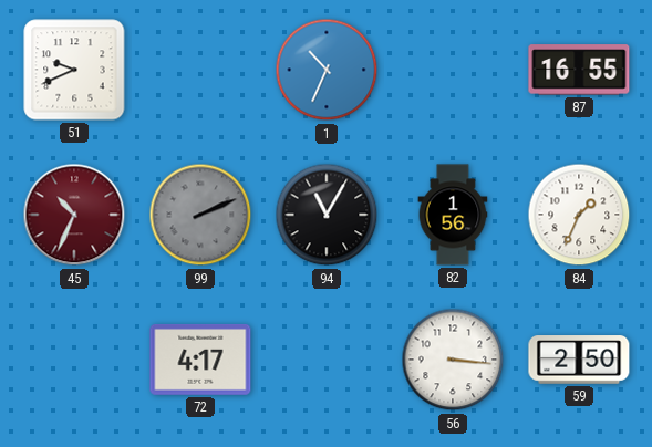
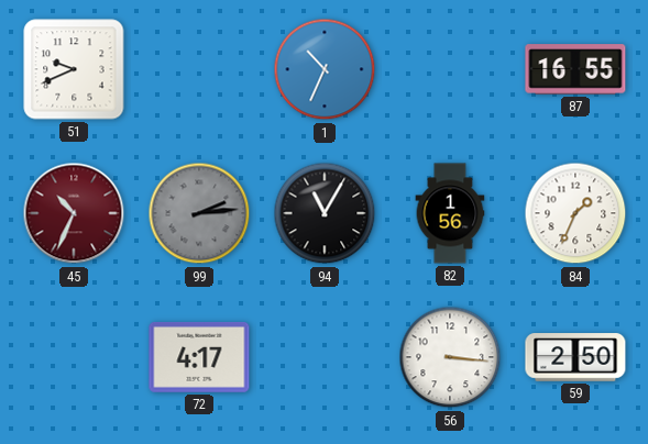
99: 2:11 -> 2:14
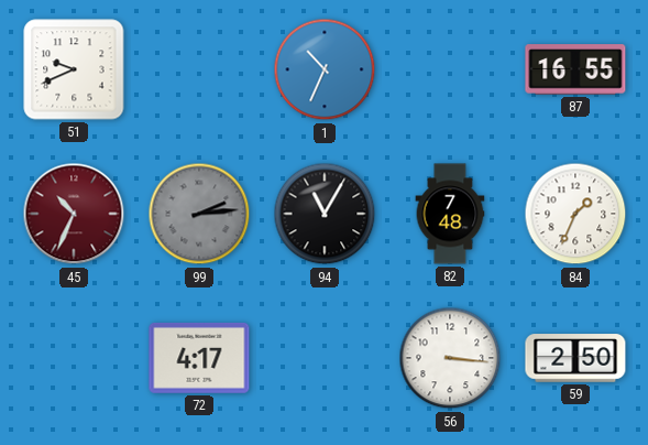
82: 1:56 -> 7:48
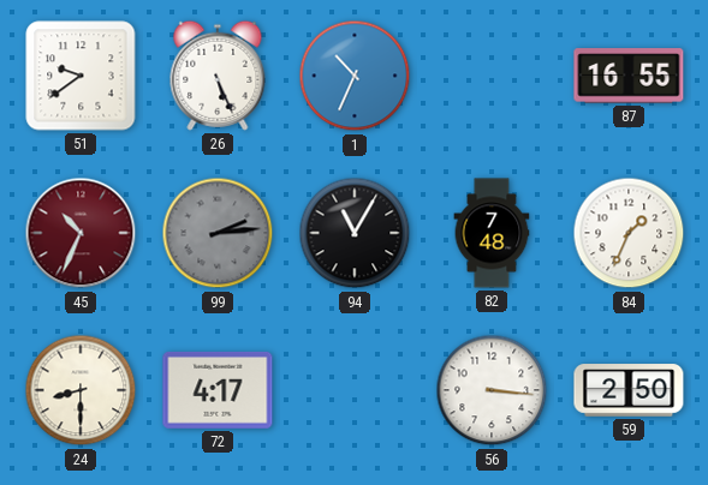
51: 9:41 -> 9:39
26: none -> 5:26
24: none -> 8:30
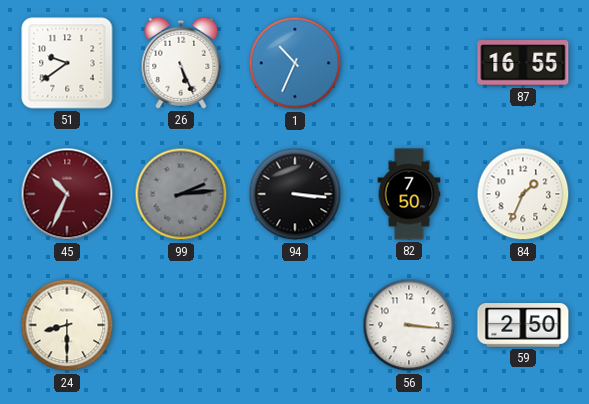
94: 11:05 -> 3:16
82: 7:48 -> 7:50
72: 4:17 -> none
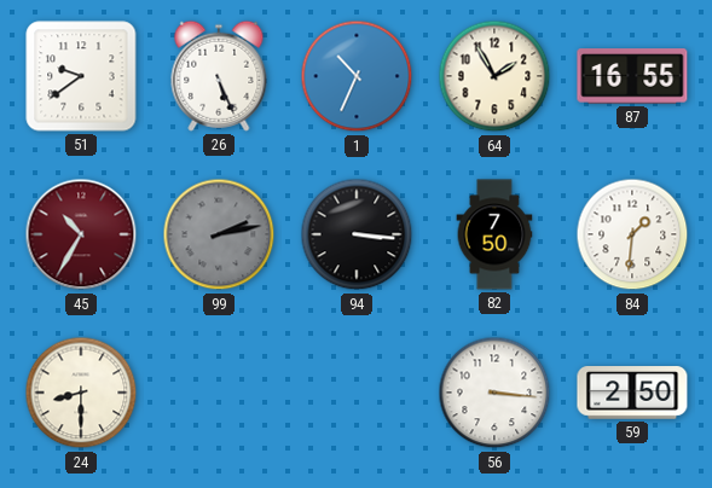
64: none -> 1:55
45: 10:34 -> 10:35
99: 2:14 -> 2:13
84: 1:34 -> 1:31
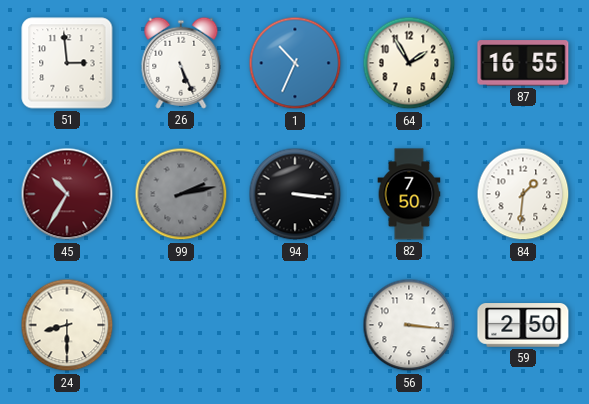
51: 9:39 -> 2:59
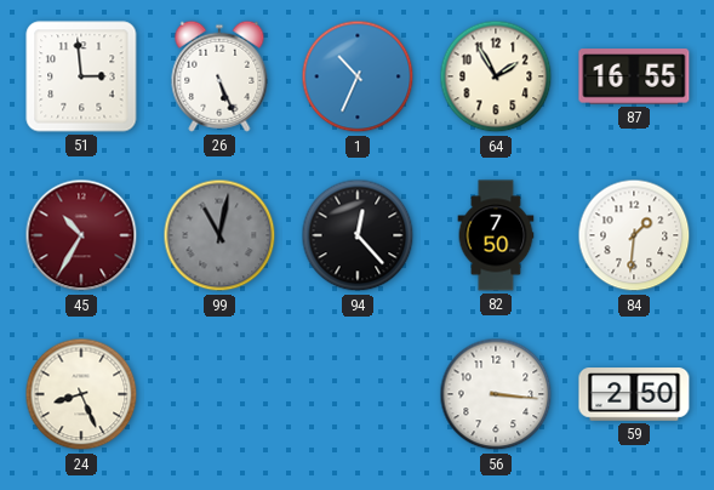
99: 2:13 -> 11:02
94: 3:16 -> 12:23
24: 8:30 -> 8:26
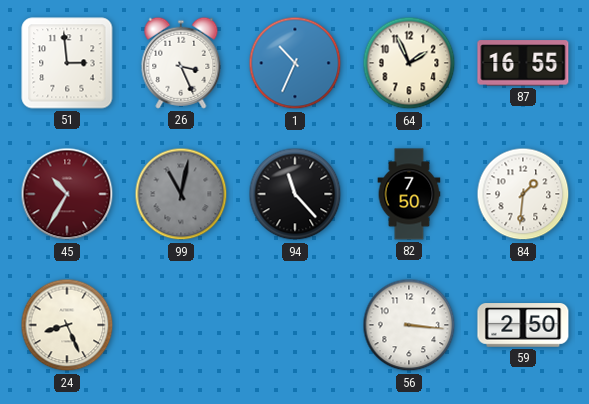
26: 5:26 -> 3:26
64: 1:55 -> 1:56
94: 12:23 -> 11:23
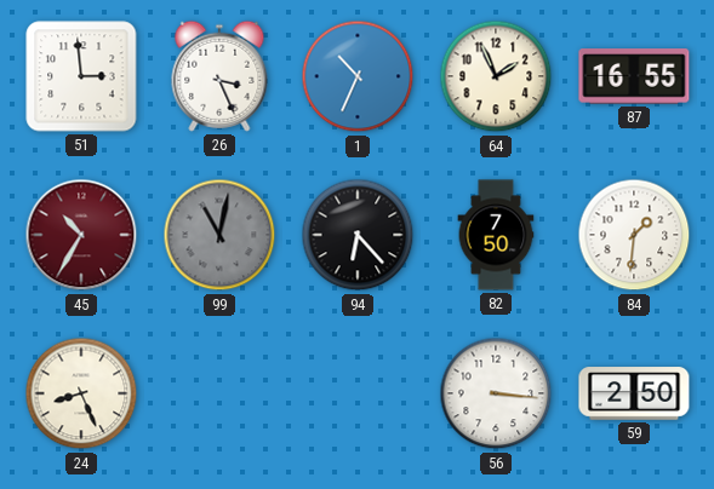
94: 11:23 -> 6:23
